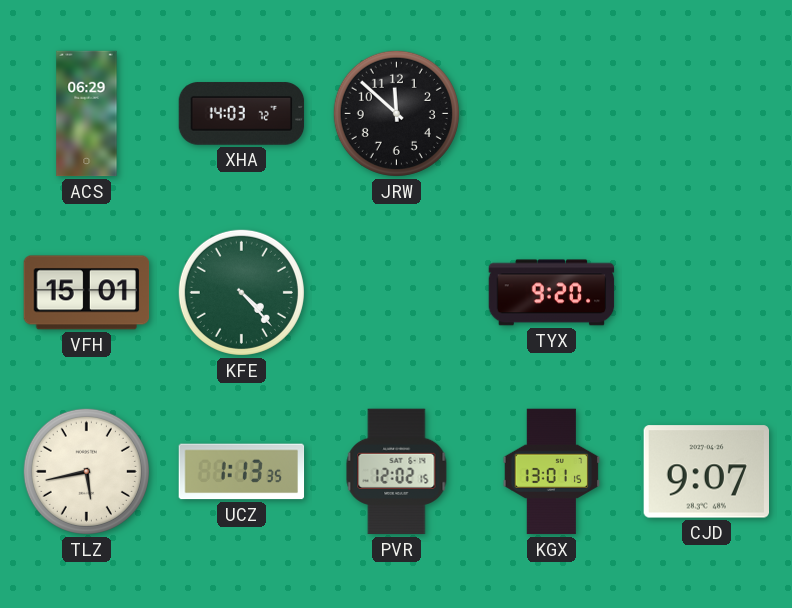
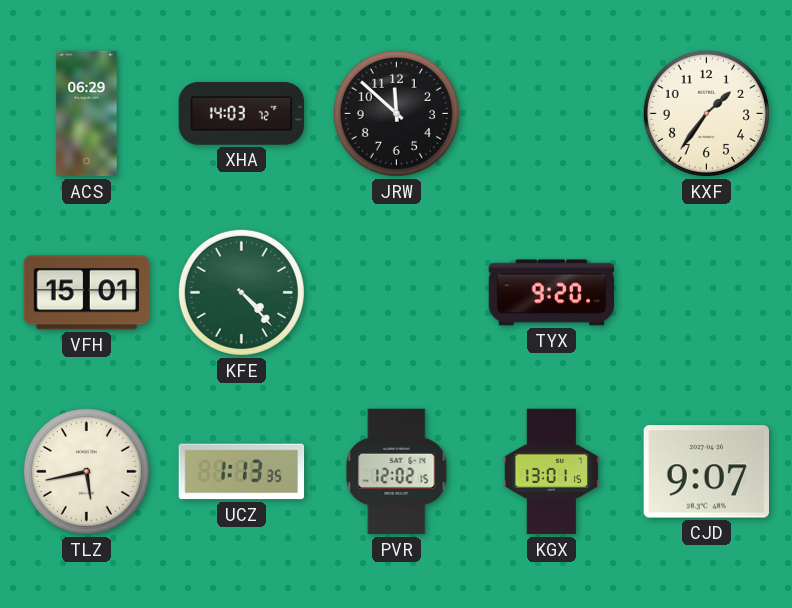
KXF: none -> 1:36
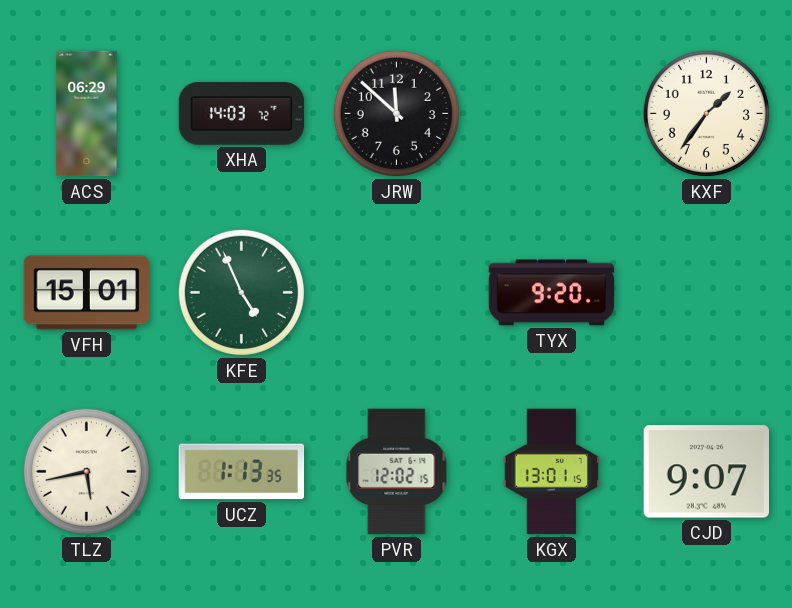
KFE: 4:23 -> 4:56
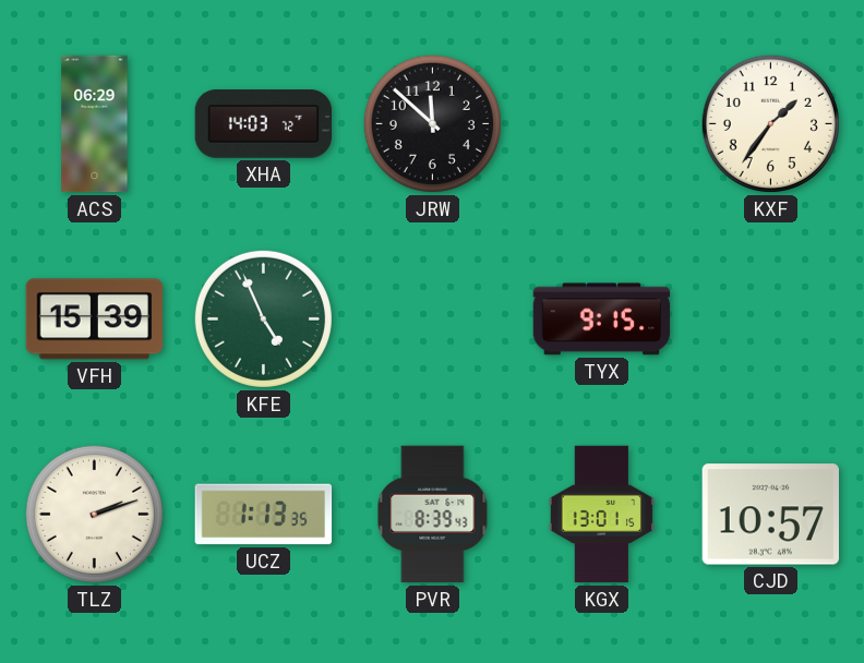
VFH: 15:01 -> 15:39
TYX: 9:20 -> 9:15
TLZ: 5:43 -> 2:12
PVR: 12:02 -> 8:39
CJD: 9:07 -> 10:57
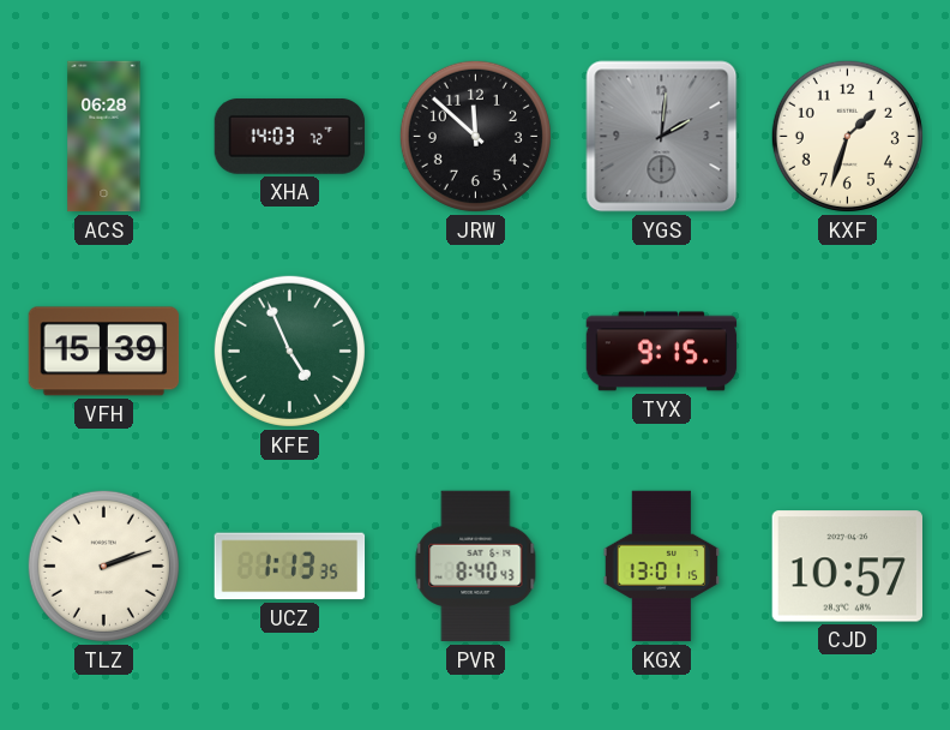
ACS: 06:29 -> 06:28
YGS: none -> 2:01
KXF: 1:36 -> 1:33
PVR: 8:39 -> 8:40
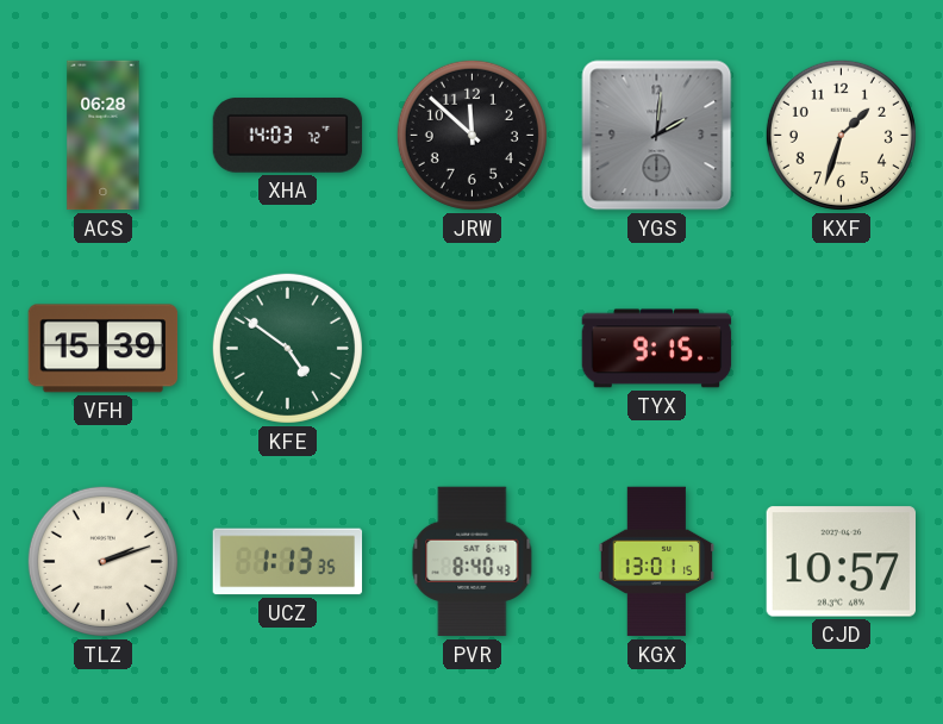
KFE: 4:56 -> 4:51
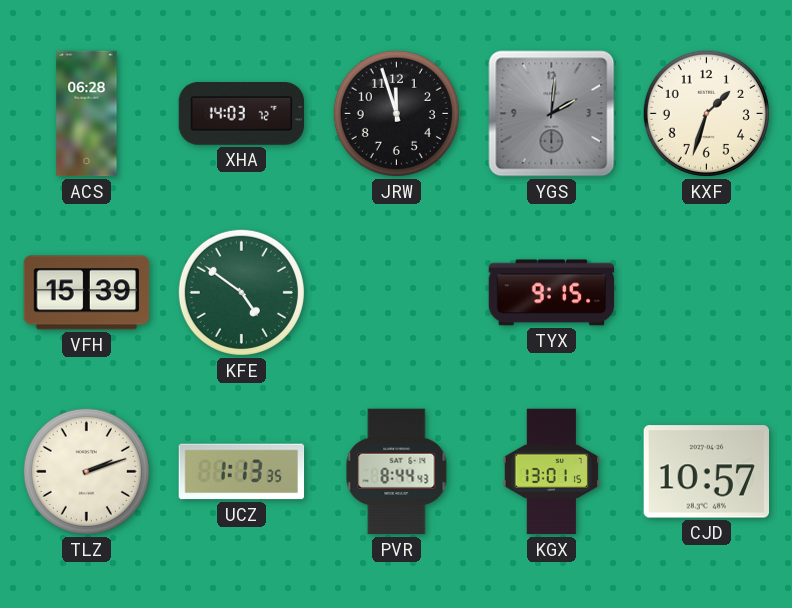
JRW: 11:52 -> 11:57
PVR: 8:40 -> 8:44
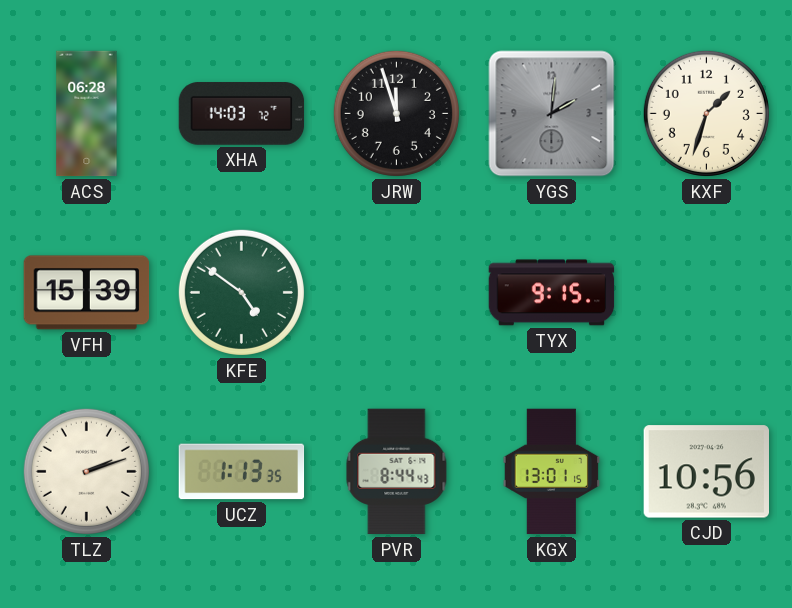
CJD: 10:57 -> 10:56
